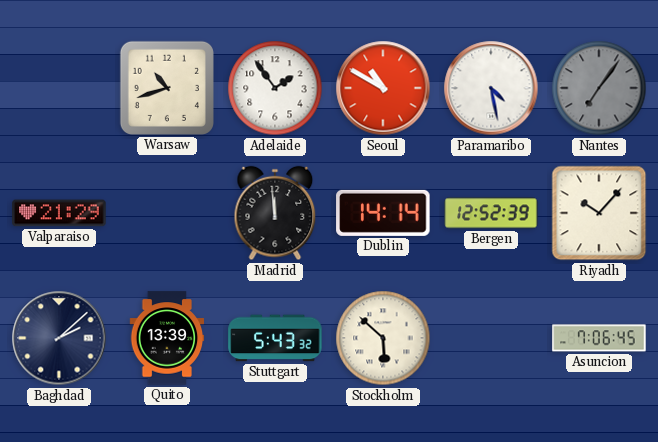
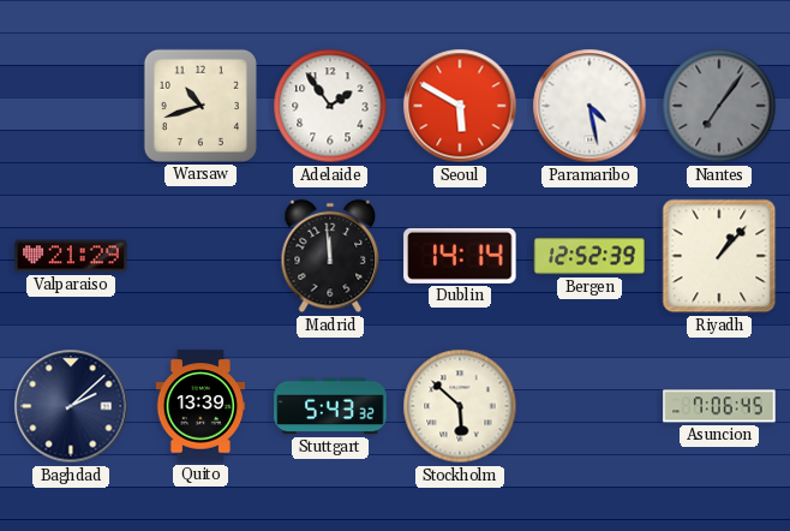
Seoul: 10:50 -> 5:50
Riyadh: 10:07 -> 1:07
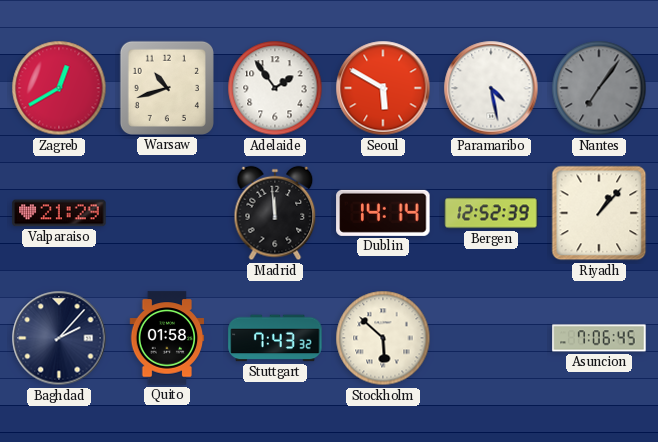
Zagreb: none -> 12:40
Baghdad: 2:08 -> 2:07
Quito: 13:39 -> 01:58
Stuttgart: 5:43 -> 7:43
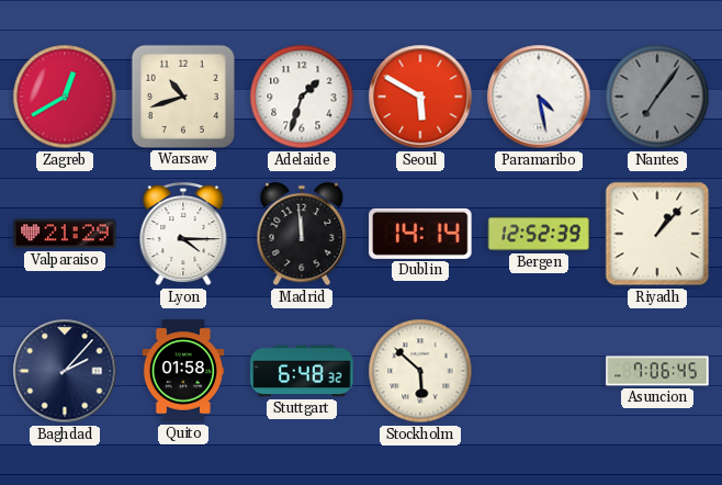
Adelaide: 1:54 -> 1:33
Lyon: none -> 4:15
Stuttgart: 7:43 -> 6:48
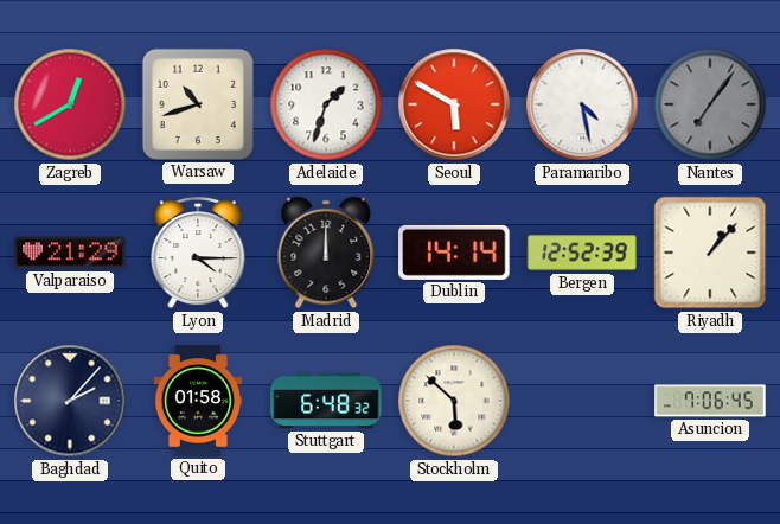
Madrid: 11:59 -> 12:00
